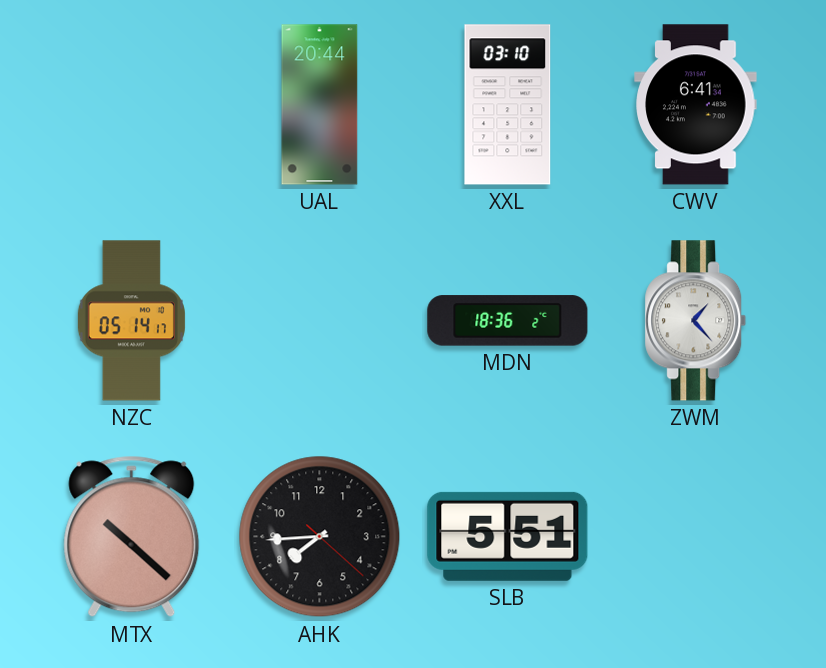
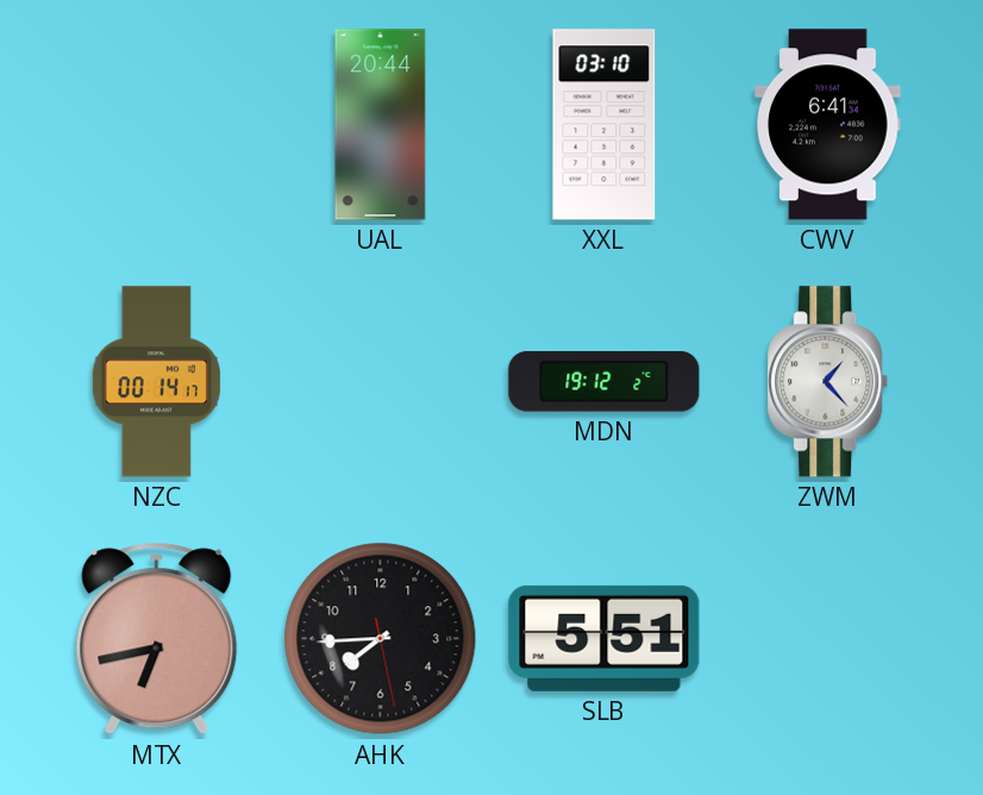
NZC: 05:14 -> 00:14
MDN: 18:36 -> 19:12
MTX: 10:22 -> 6:43
AHK: 7:44:22 -> 7:44:28
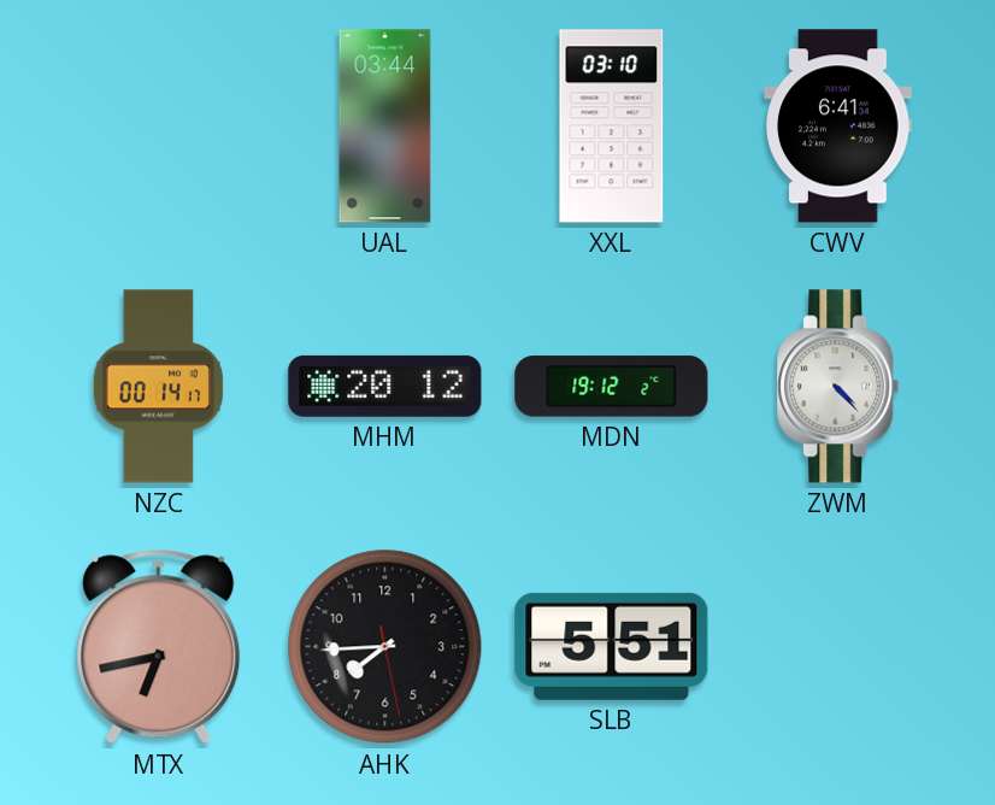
UAL: 20:44 -> 03:44
MHM: none -> 20:12
ZWM: 1:23 -> 4:23
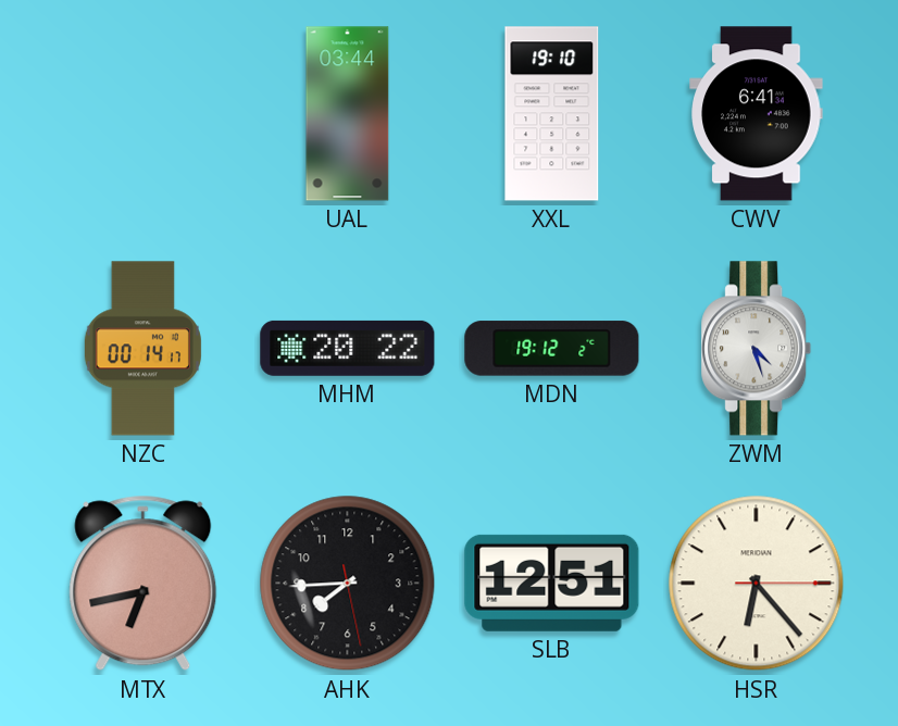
XXL: 03:10 -> 19:10
MHM: 20:12 -> 20:22
ZWM: 4:23 -> 4:27
SLB: 5:51 -> 12:51
HSR: none -> 6:23
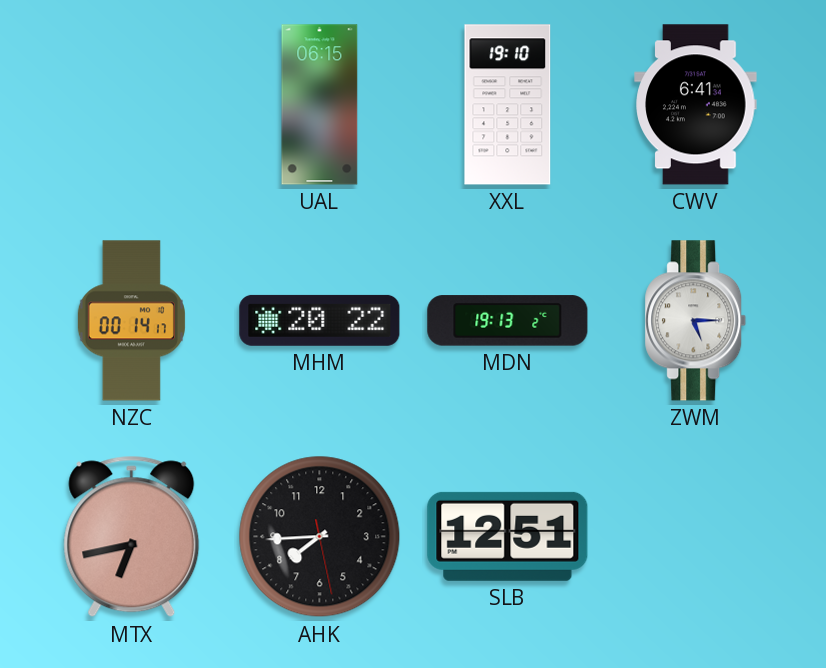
UAL: 03:44 -> 06:15
MDN: 19:12 -> 19:13
ZWM: 4:27 -> 5:15
HSR: 6:23 -> none
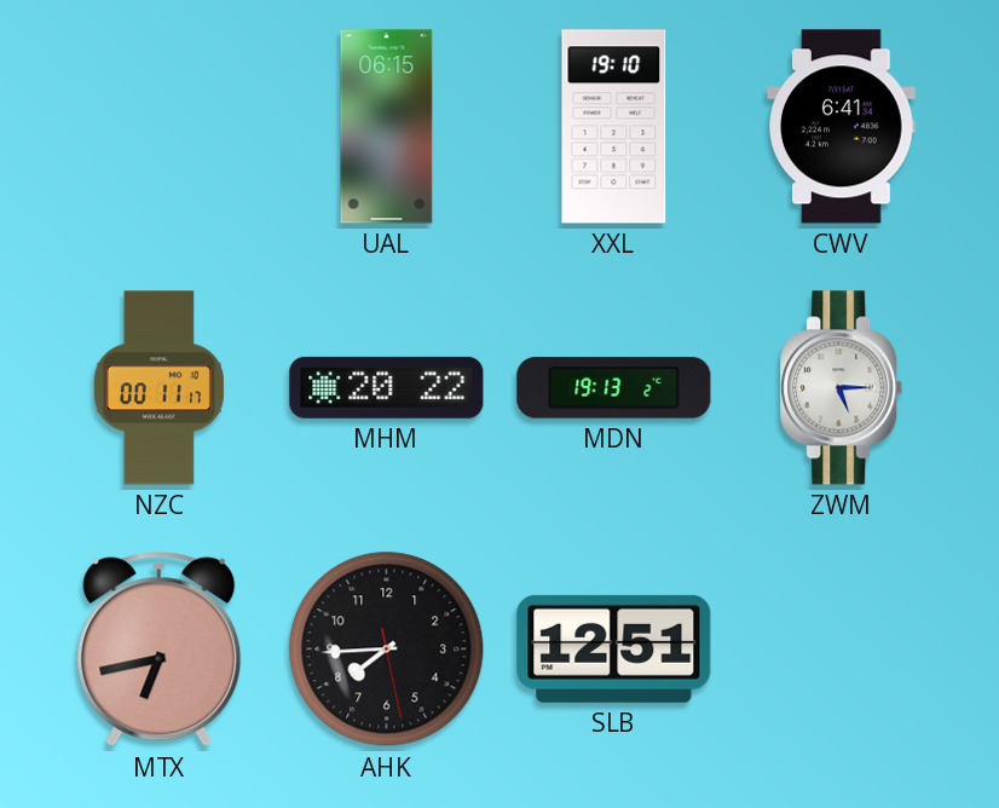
NZC: 00:14 -> 00:11
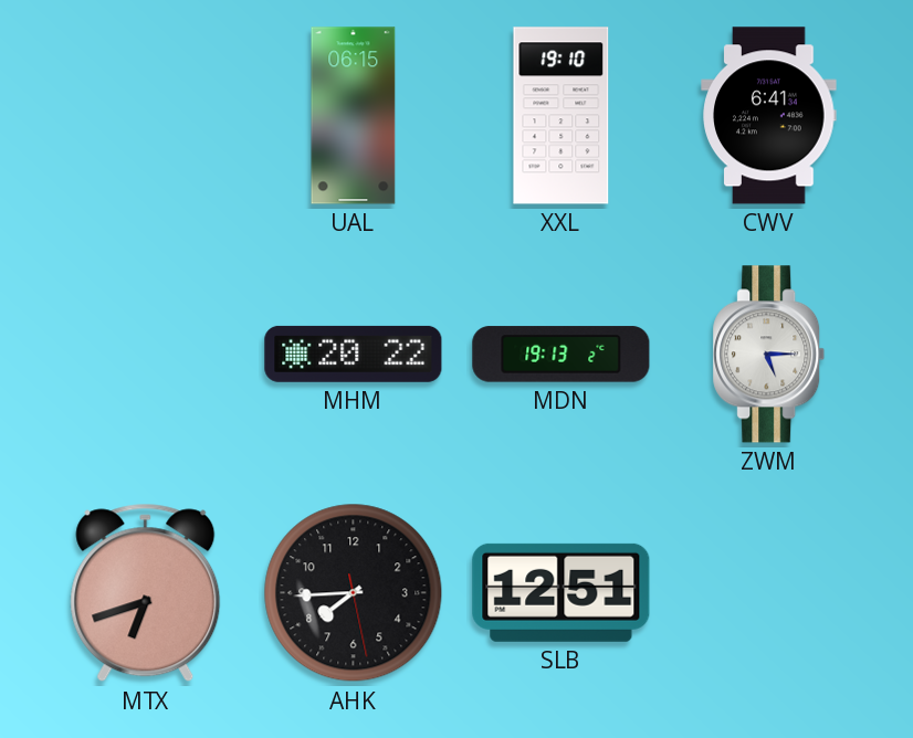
NZC: 00:11 -> none
MTX: 6:43 -> 6:42
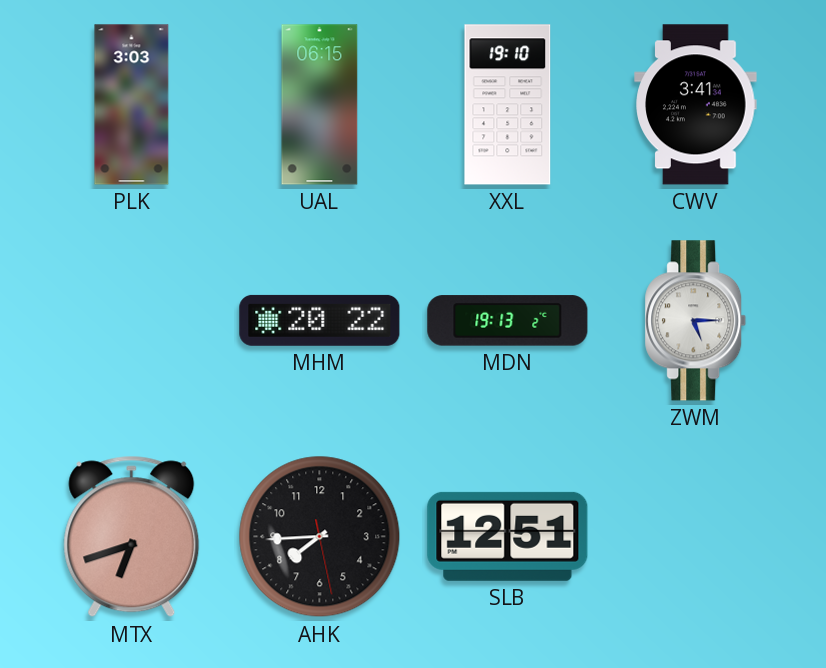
PLK: none -> 3:03
CWV: 6:41 -> 3:41
